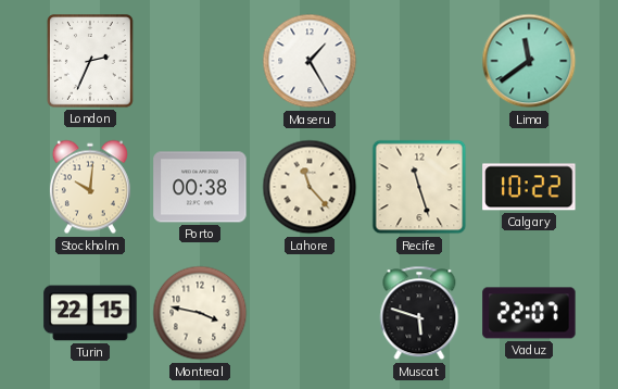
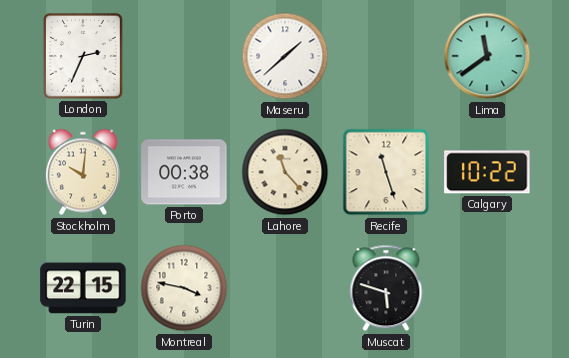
Maseru: 1:25 -> 1:38
Vaduz: 22:07 -> none
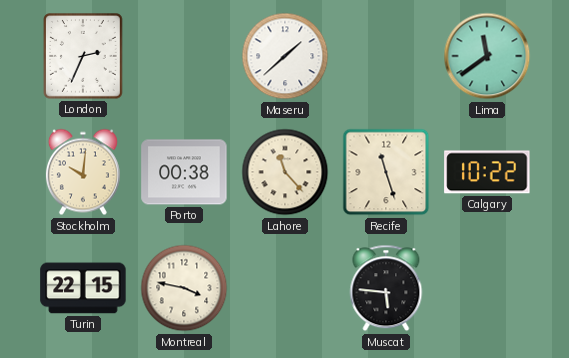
Muscat: 5:48 -> 5:46
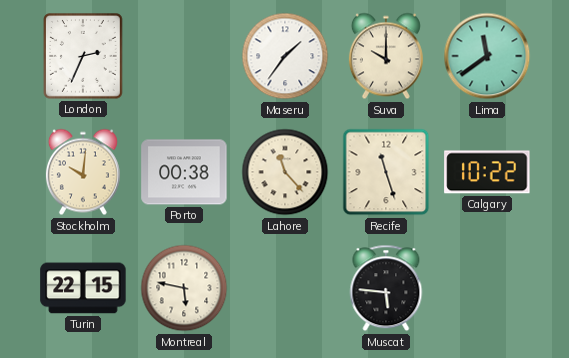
Maseru: 1:38 -> 1:36
Suva: none -> 10:00
Montreal: 3:47 -> 5:47
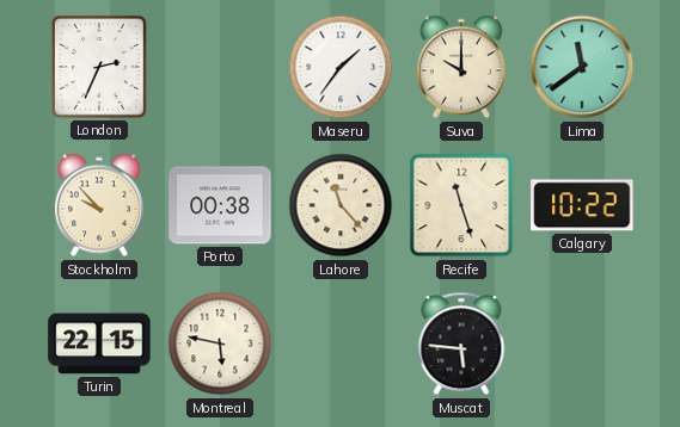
Stockholm: 10:01 -> 9:53
